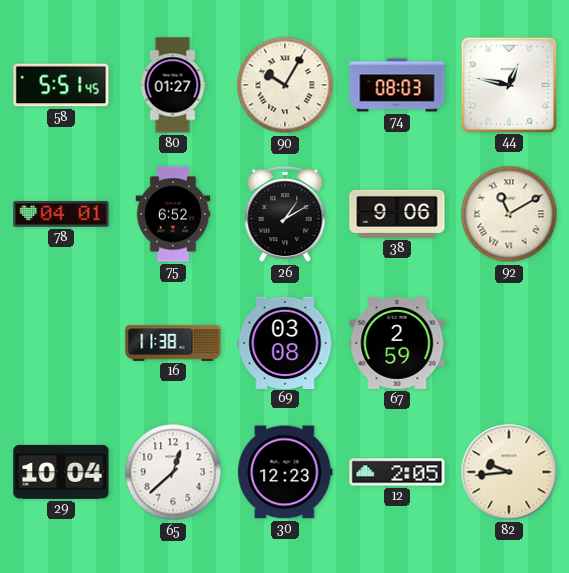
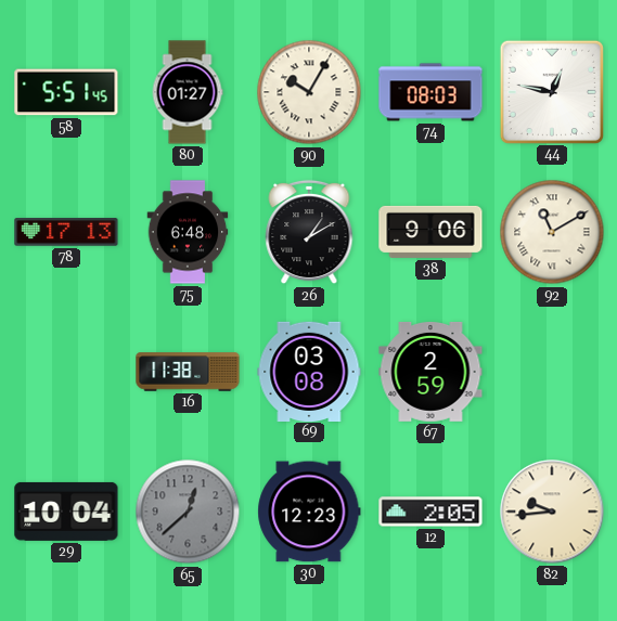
78: 04:01 -> 17:13
75: 6:52 -> 6:48
65 dial: white -> grey
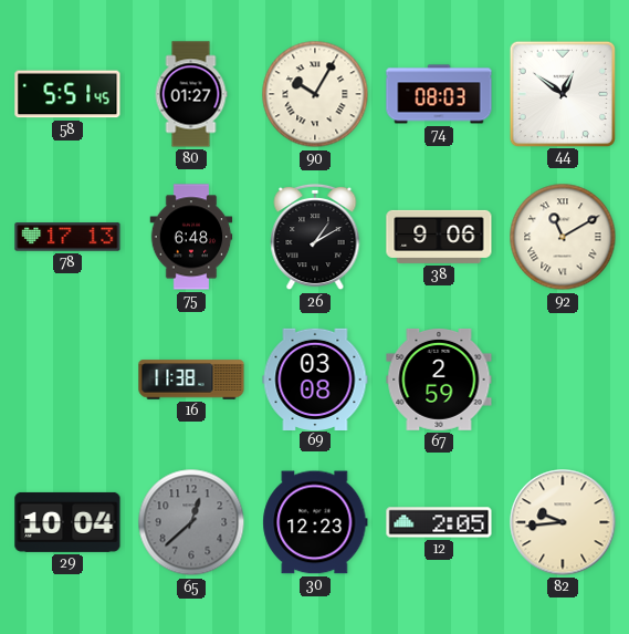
44: 12:47 -> 12:51
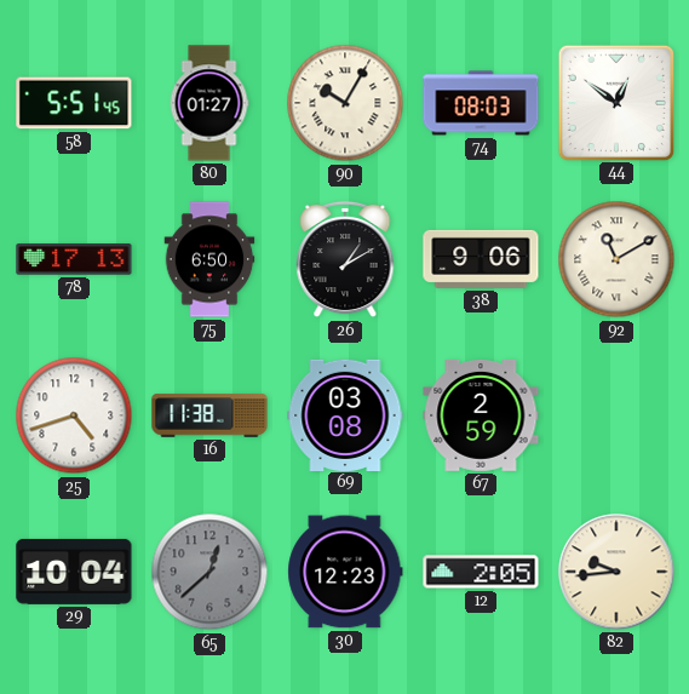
75: 6:48 -> 6:50
25: none -> 4:42
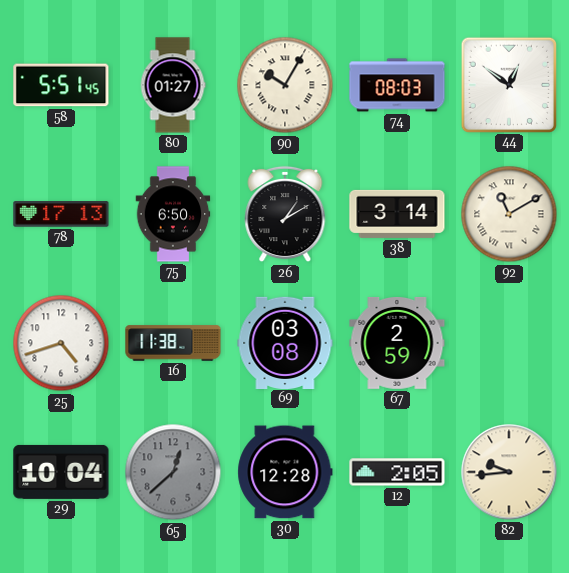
38: 9:06 -> 3:14
30: 12:23 -> 12:28
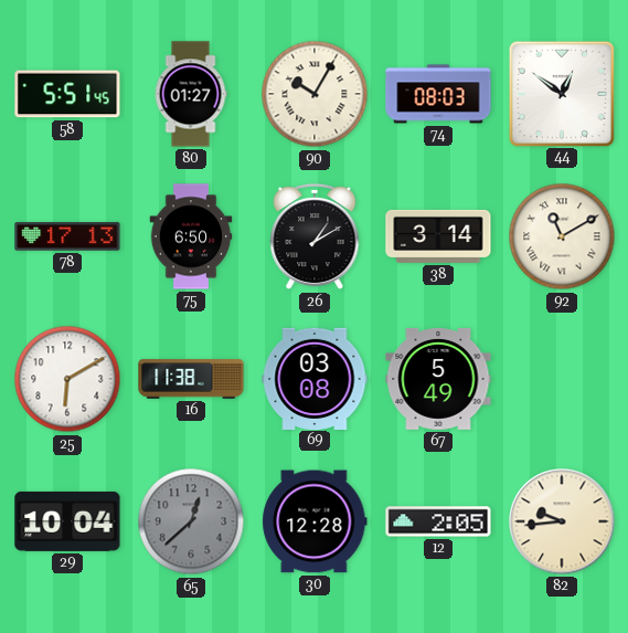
25: 4:42 -> 6:10
67: 2:59 -> 5:49
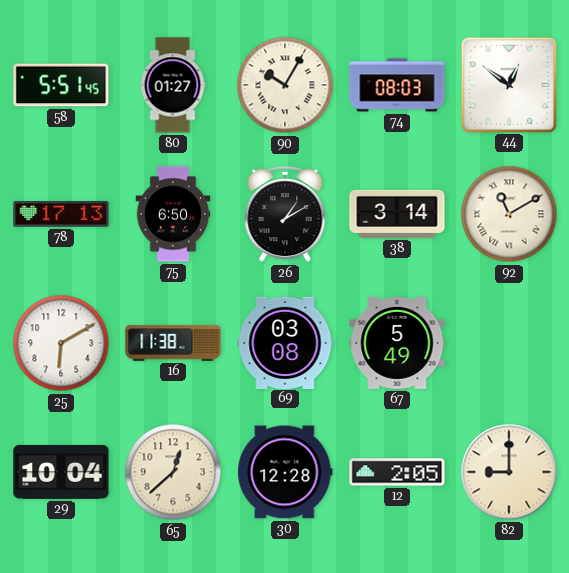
65 dial: grey -> cream
82: 9:44 -> 9:00
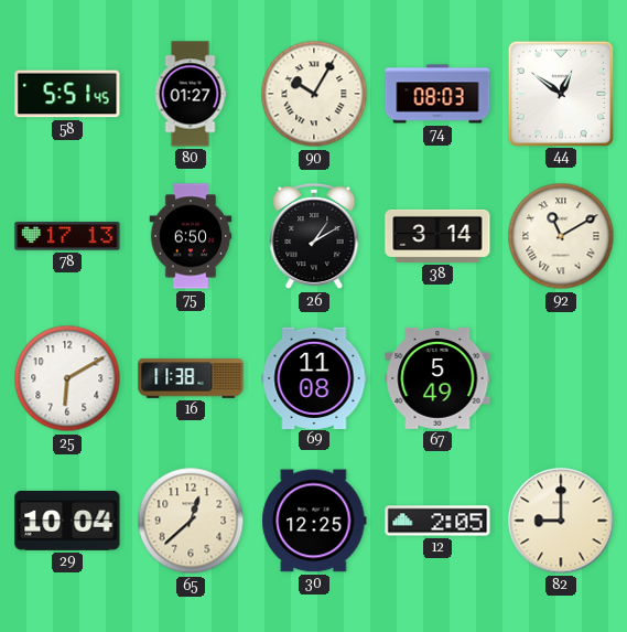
69: 03:08 -> 11:08
30: 12:28 -> 12:25
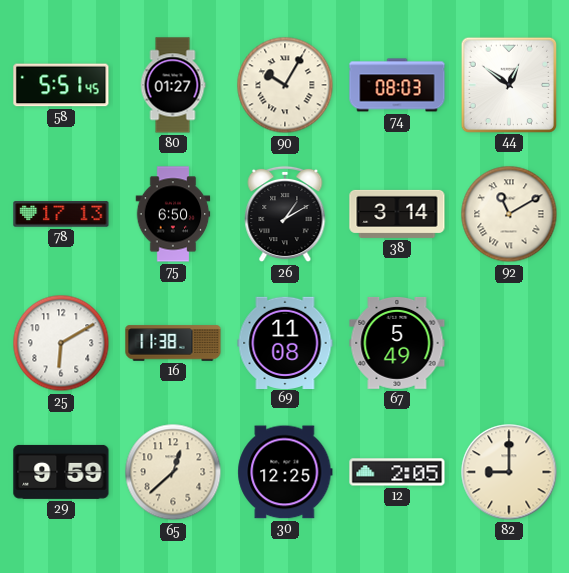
29: 10:04 -> 9:59
